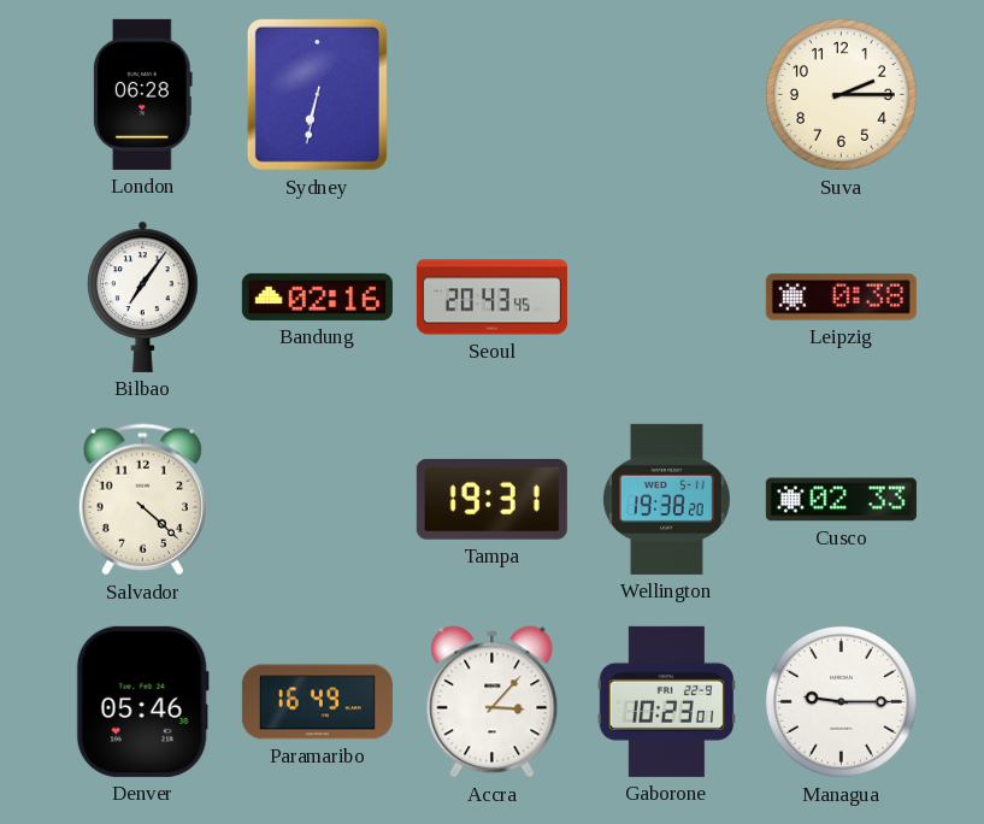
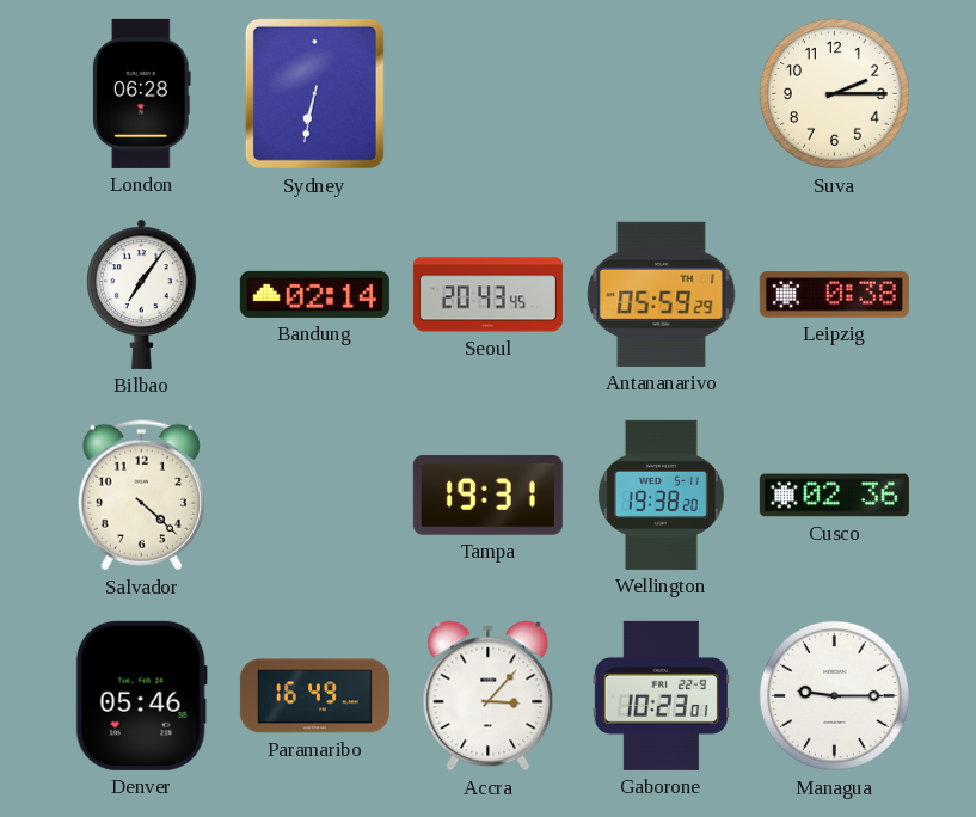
Bandung: 02:16 -> 02:14
Antananarivo: none -> 05:59
Cusco: 02:33 -> 02:36
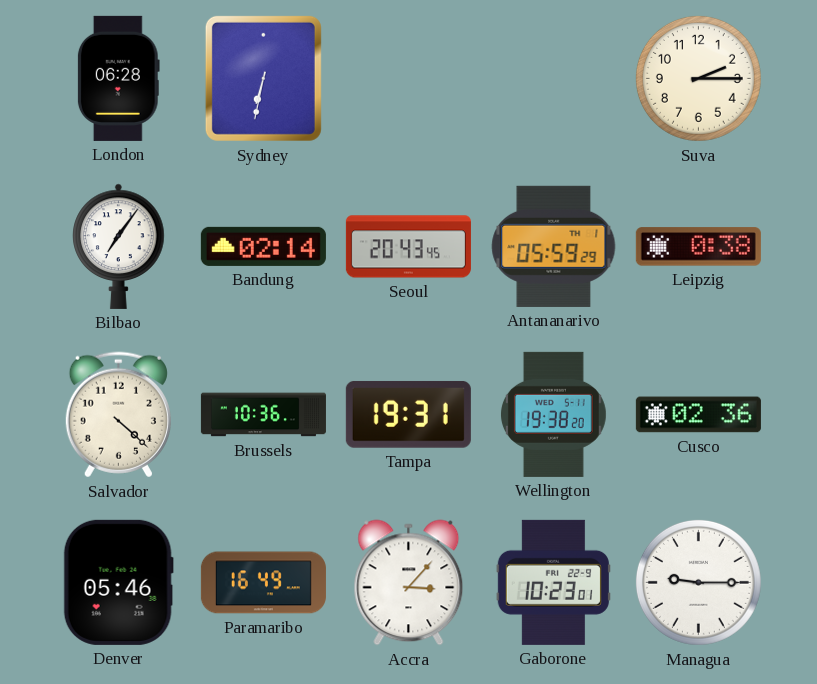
Brussels: none -> 10:36
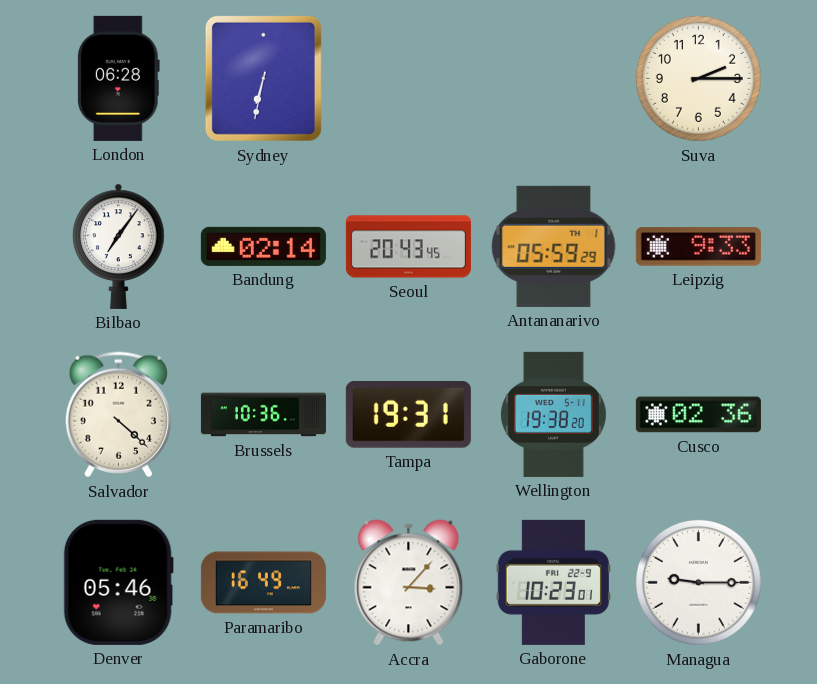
Leipzig: 0:38 -> 9:33
